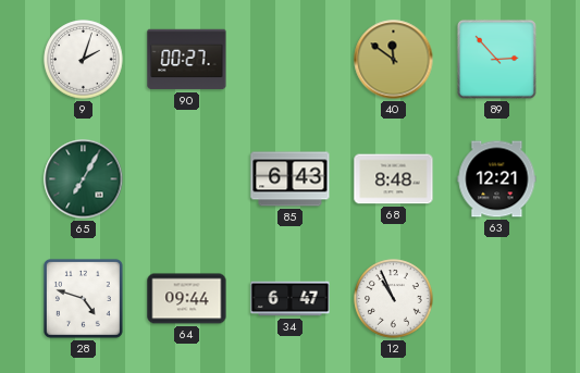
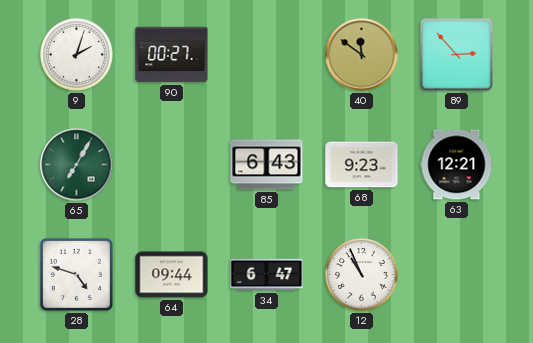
68: 8:48 -> 9:23
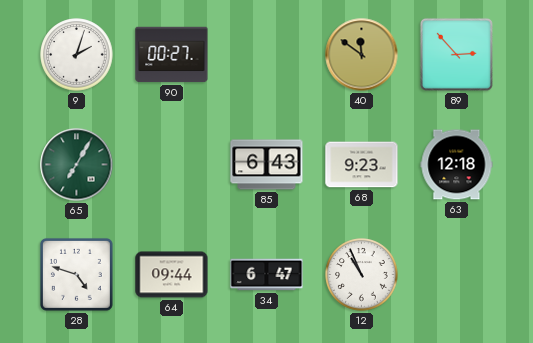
63: 12:21 -> 12:18
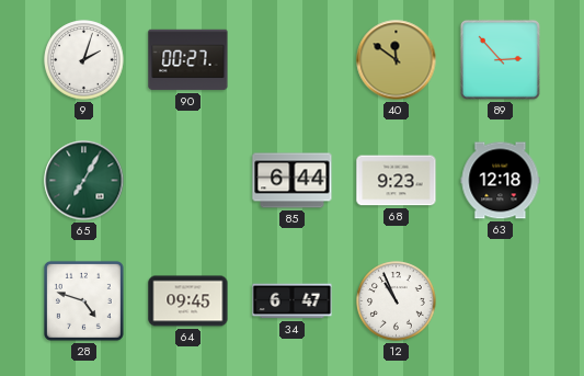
85: 6:43 -> 6:44
64: 09:44 -> 09:45
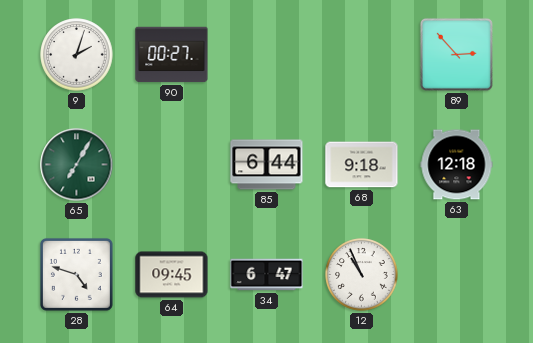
40: 11:51 -> none
68: 9:23 -> 9:18
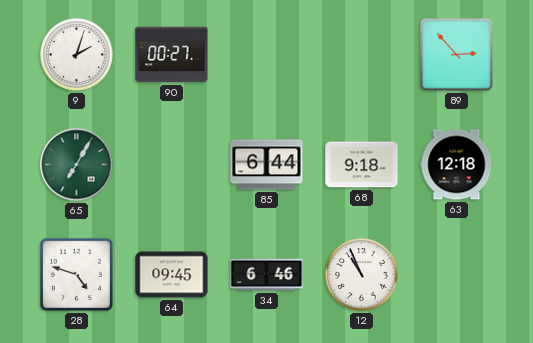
34: 6:47 -> 6:46
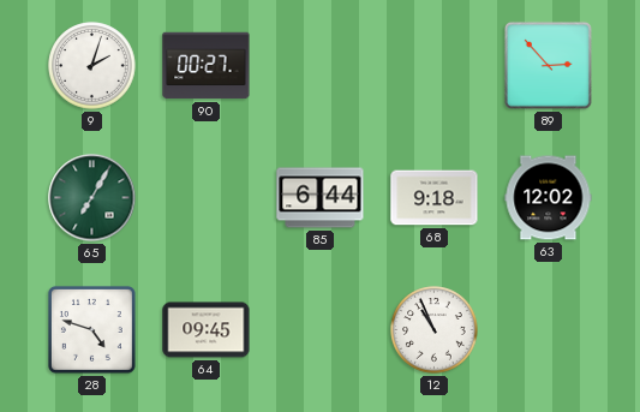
63: 12:18 -> 12:02
34: 6:46 -> none
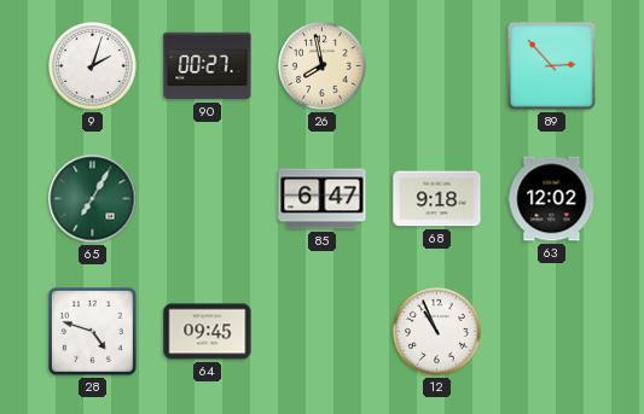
26: none -> 7:58
85: 6:44 -> 6:47
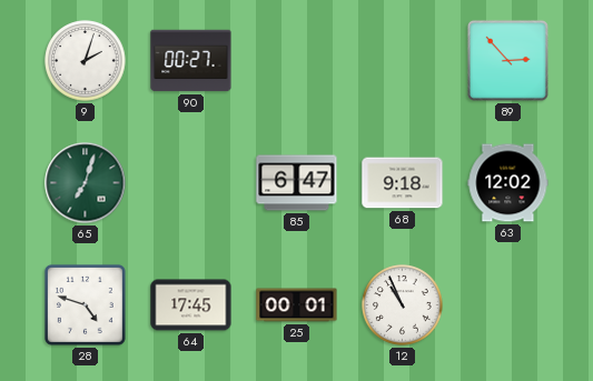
26: 7:58 -> none
65: 7:05 -> 7:03
64: 09:45 -> 17:45
25: none -> 00:01
